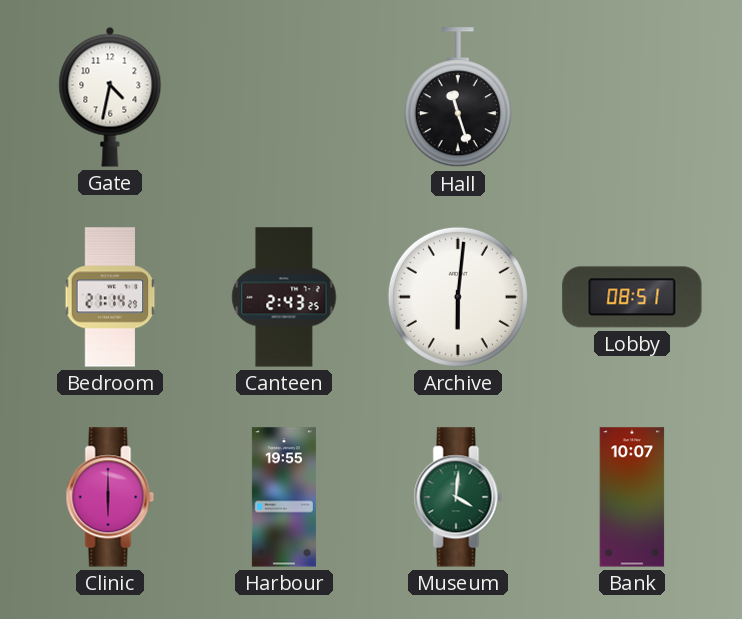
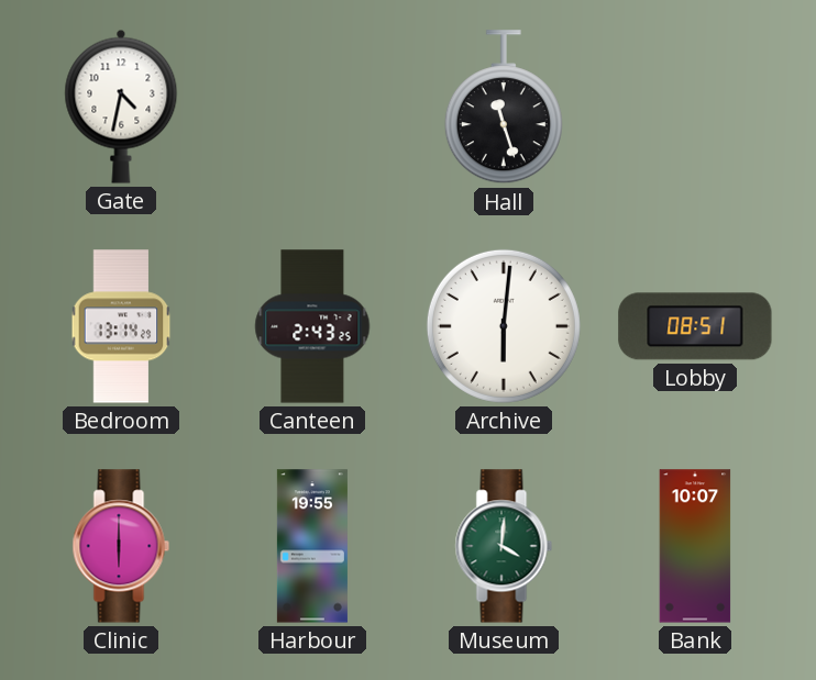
Bedroom: 21:14 -> 13:14
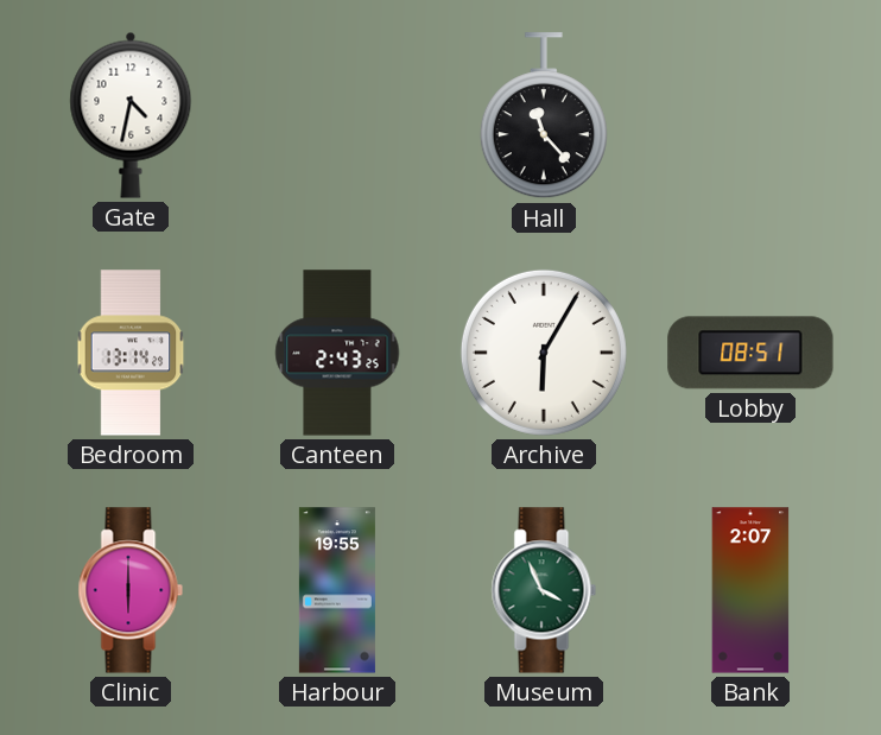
Hall: 11:27 -> 11:23
Archive: 6:01 -> 6:05
Museum: 4:01 -> 3:56
Bank: 10:07 -> 2:07
